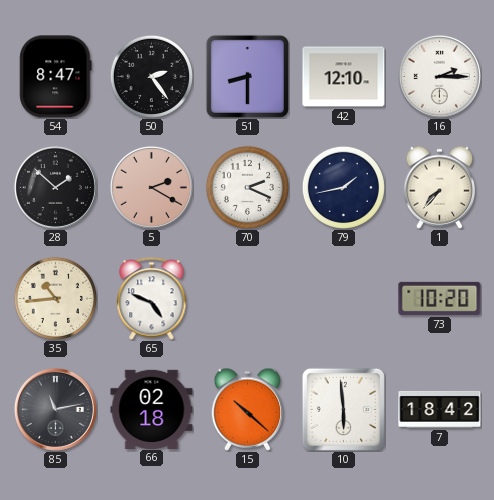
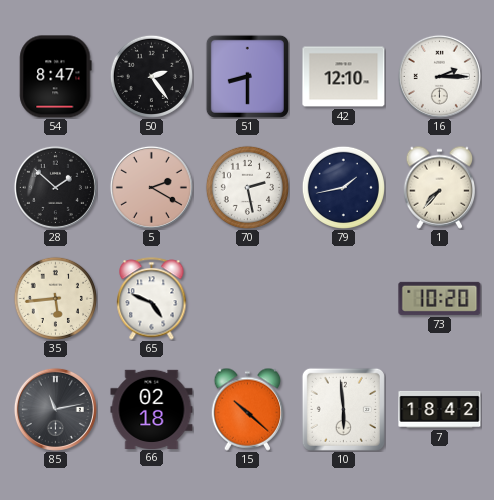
70: 2:19 -> 2:28
35: 10:44 -> 5:44
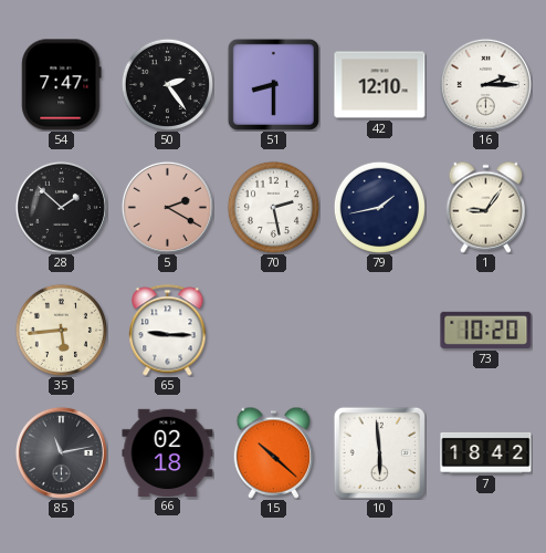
54: 8:47 -> 7:47
1: 7:37 -> 9:06
65: 4:49 -> 9:15
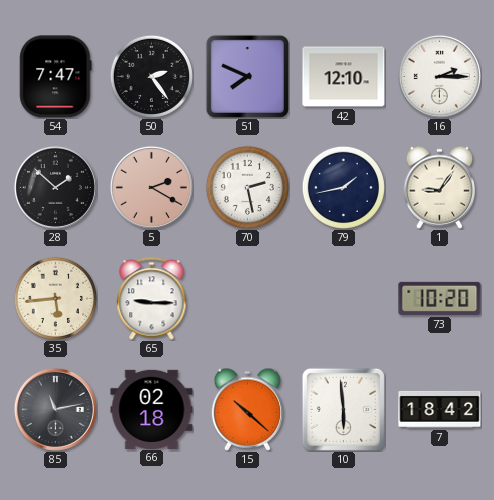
51: 8:30 -> 7:49
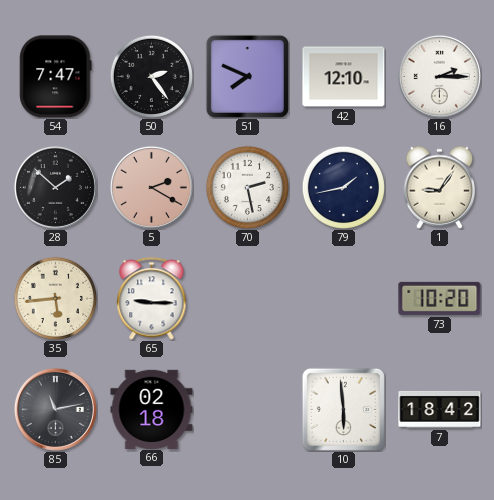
15: 10:22 -> none
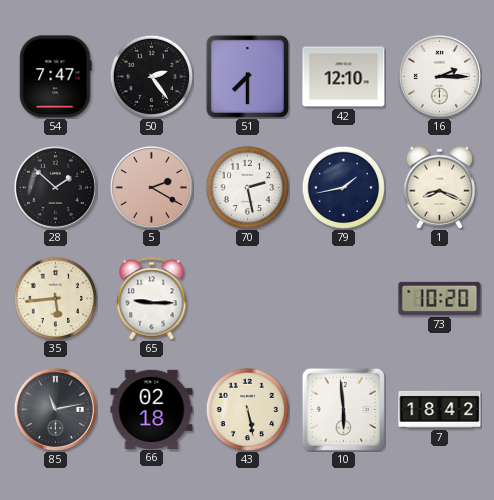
51: 7:49 -> 7:30
1: 9:06 -> 8:19
43: none -> 5:28
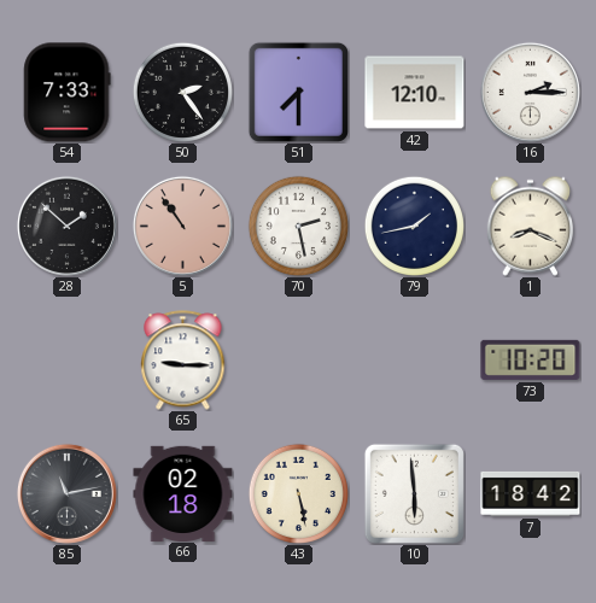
54: 7:47 -> 7:33
5: 2:20 -> 10:54
35: 5:44 -> none
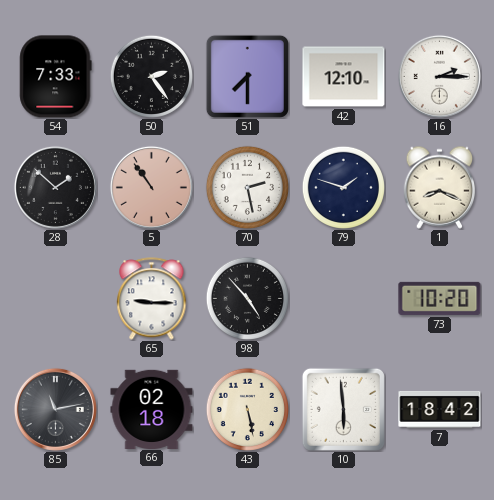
79: 1:43 -> 1:48
98: none -> 4:53
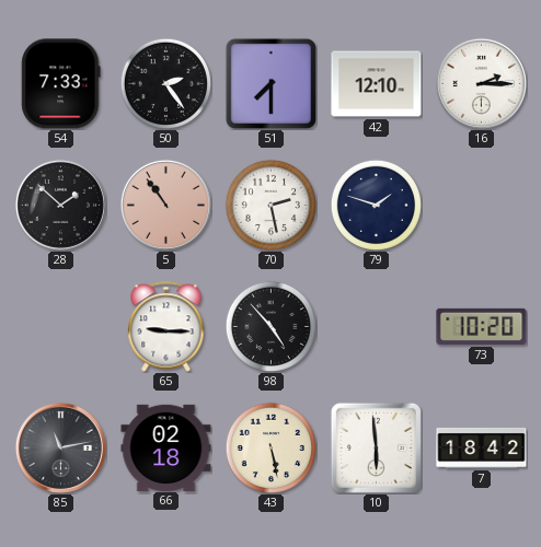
1: 8:19 -> none
